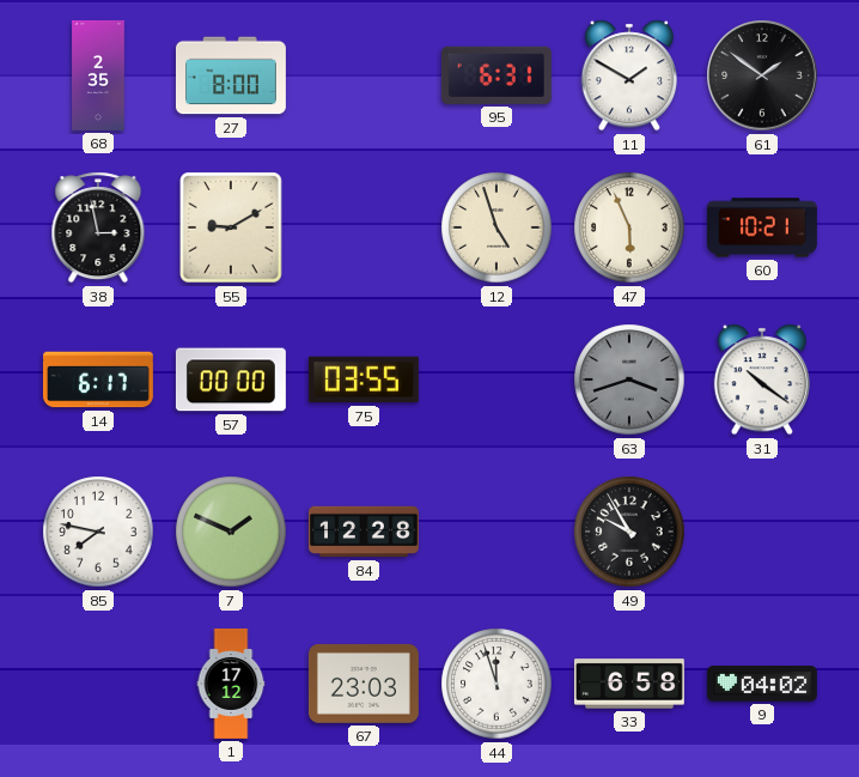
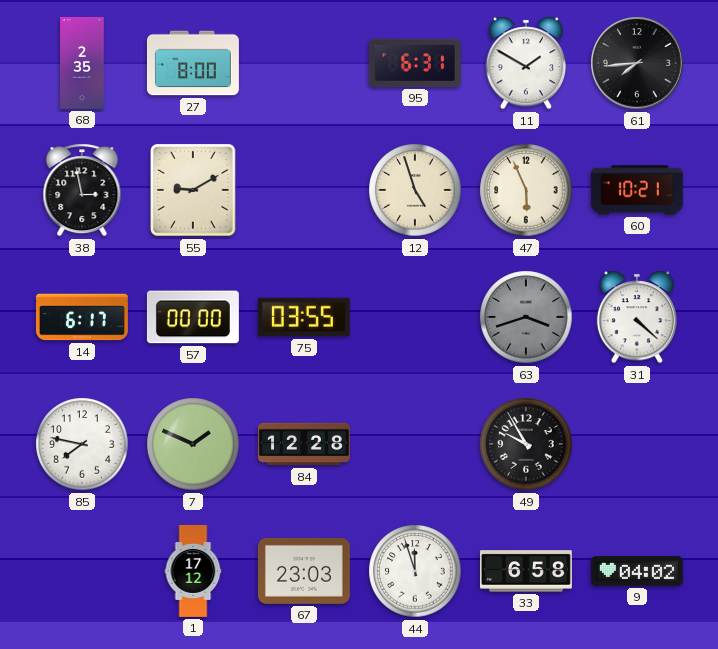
61: 1:51 -> 7:44
31: 10:21 -> 4:22
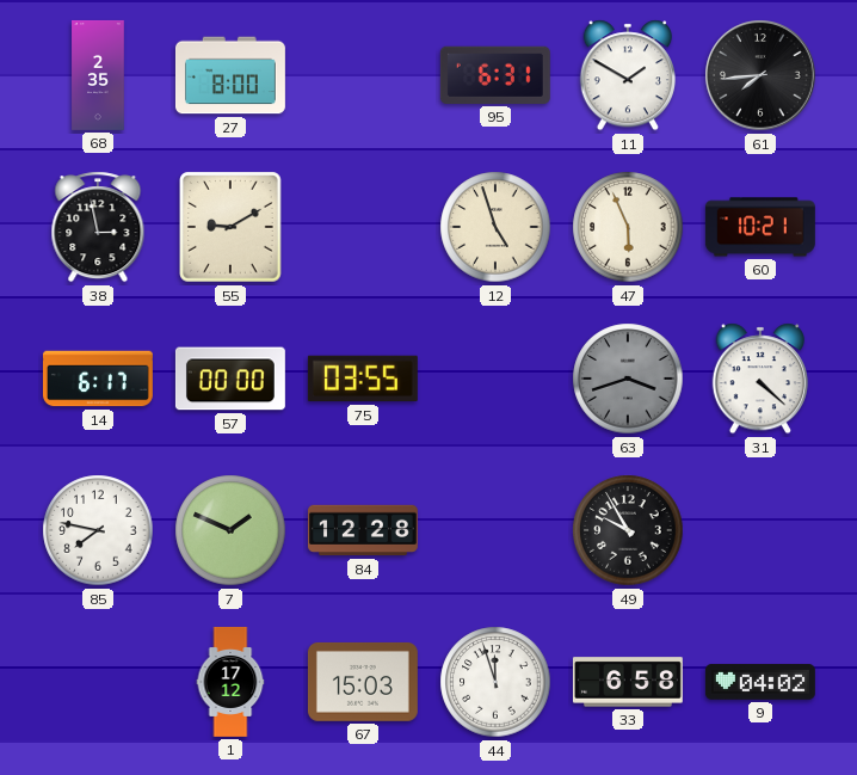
67: 23:03 -> 15:03
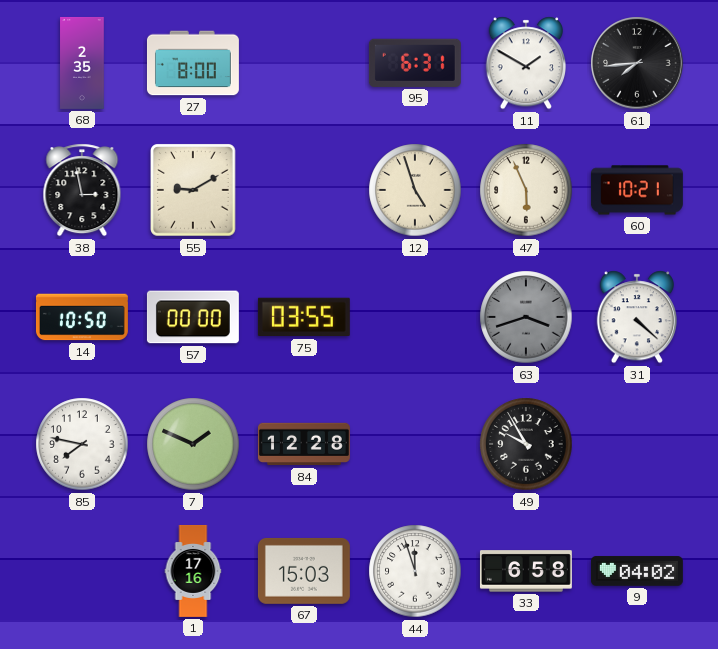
14: 6:17 -> 10:50
1: 17:12 -> 17:16
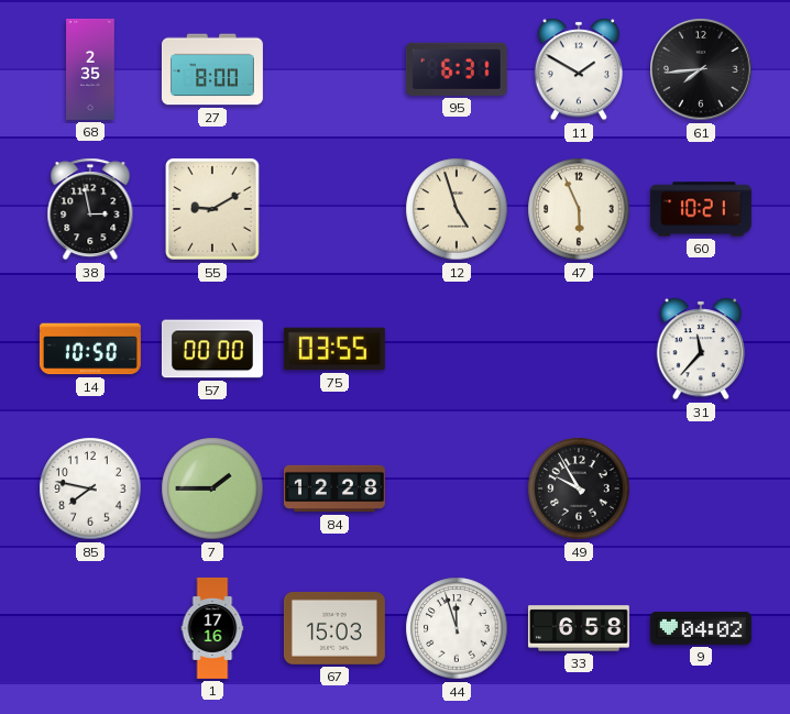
63: 3:42 -> none
31: 4:22 -> 11:37
7: 1:49 -> 1:45
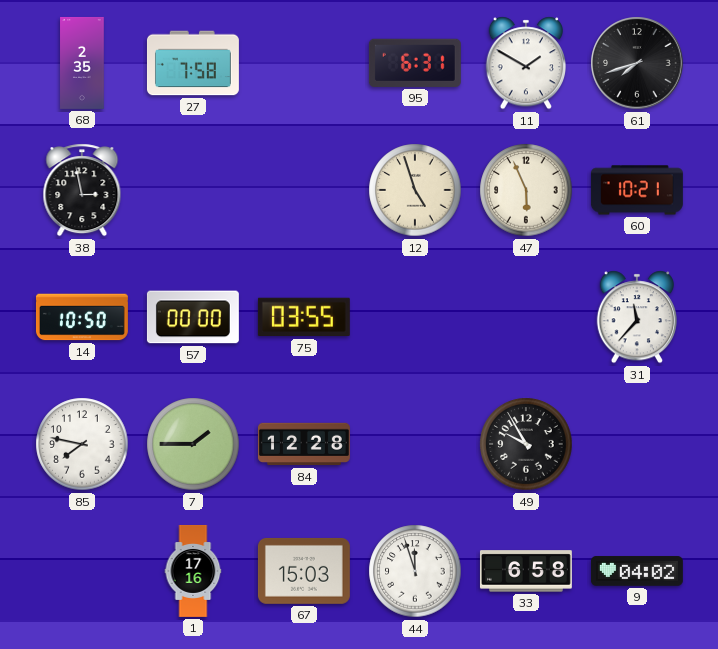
27: 8:00 -> 7:58
61: 7:44 -> 7:42
55: 9:10 -> none
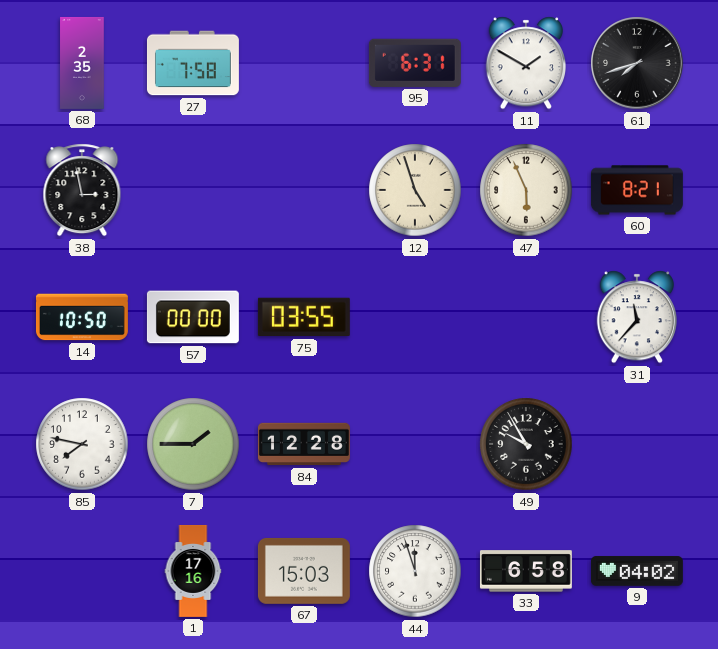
60: 10:21 -> 8:21
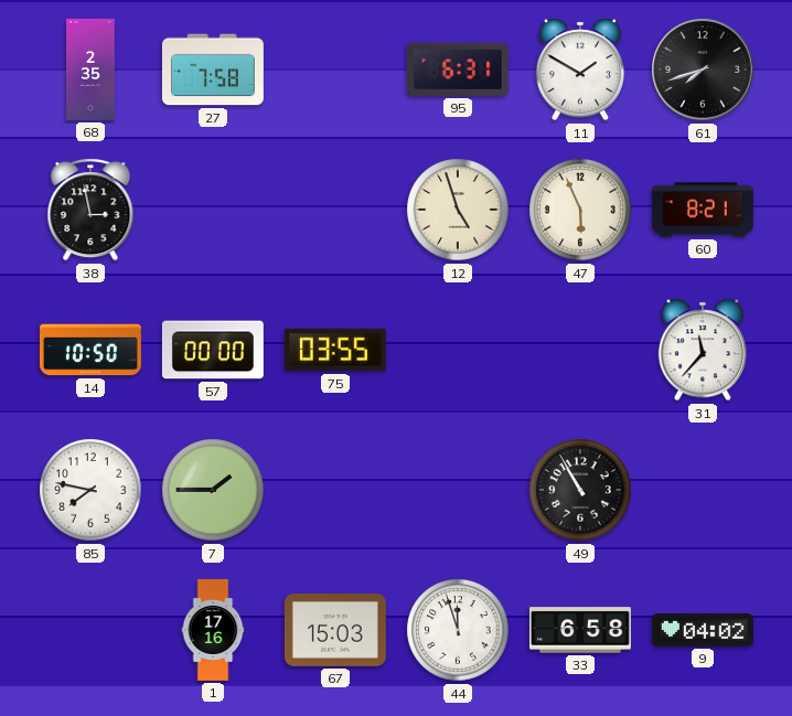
84: 12:28 -> none
49: 9:55 -> 10:55
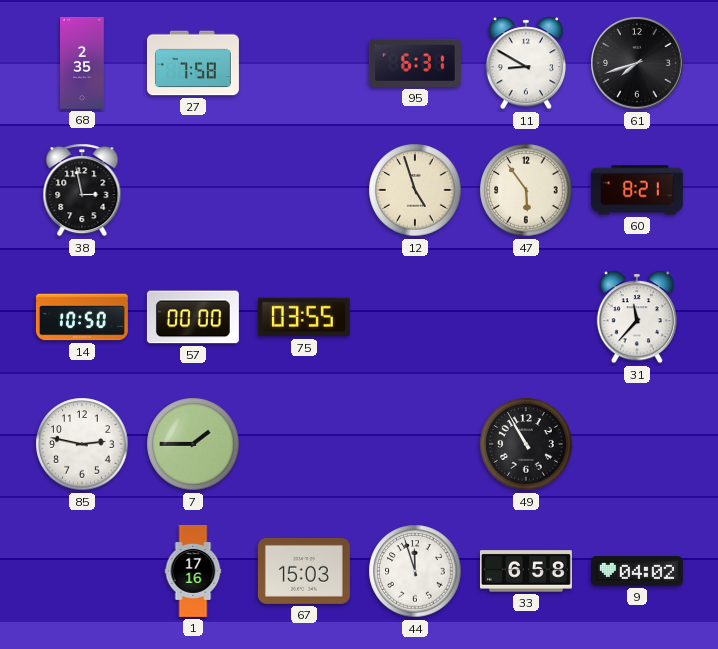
11: 1:50 -> 8:50
47: 5:56 -> 5:54
85: 7:47 -> 2:47
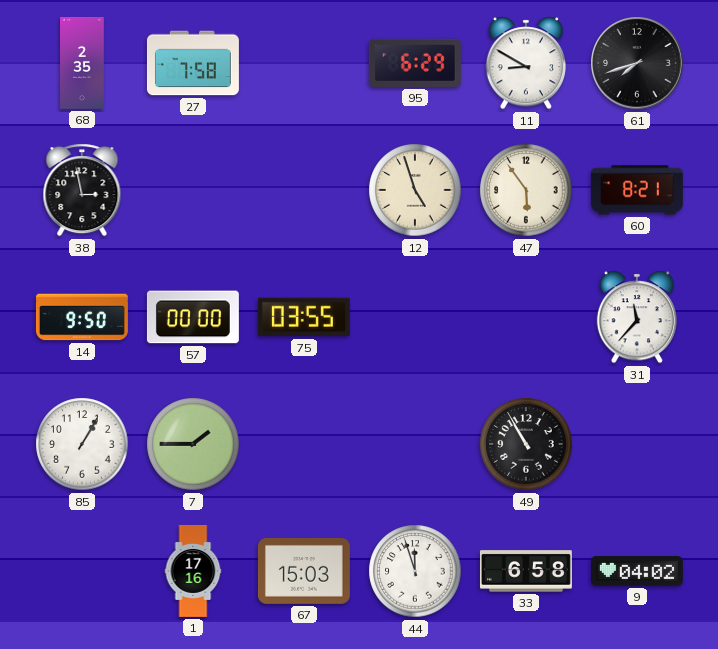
95: 6:31 -> 6:29
14: 10:50 -> 9:50
85: 2:47 -> 1:05
